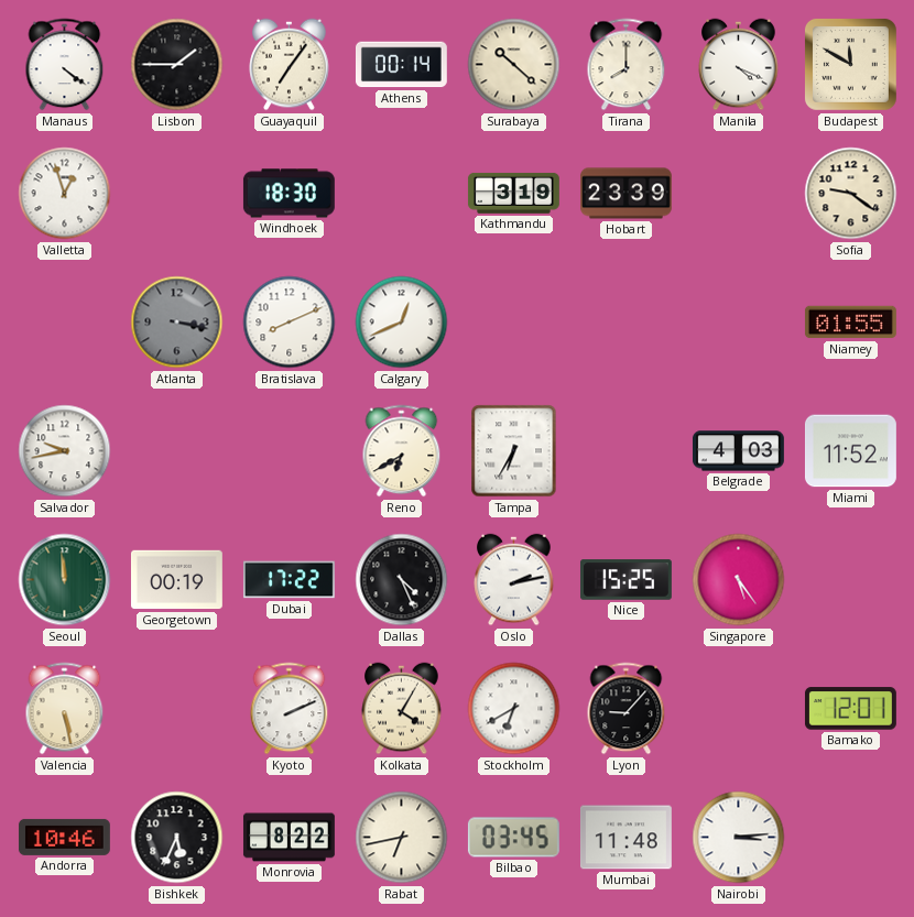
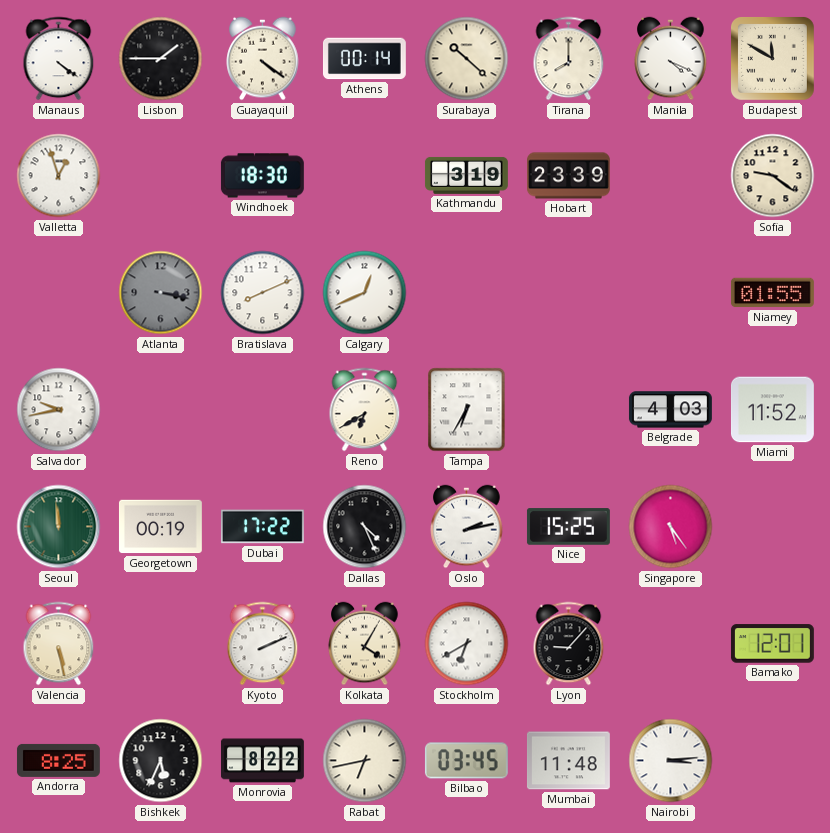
Guayaquil: 7:06 -> 4:21
Andorra: 10:46 -> 8:25
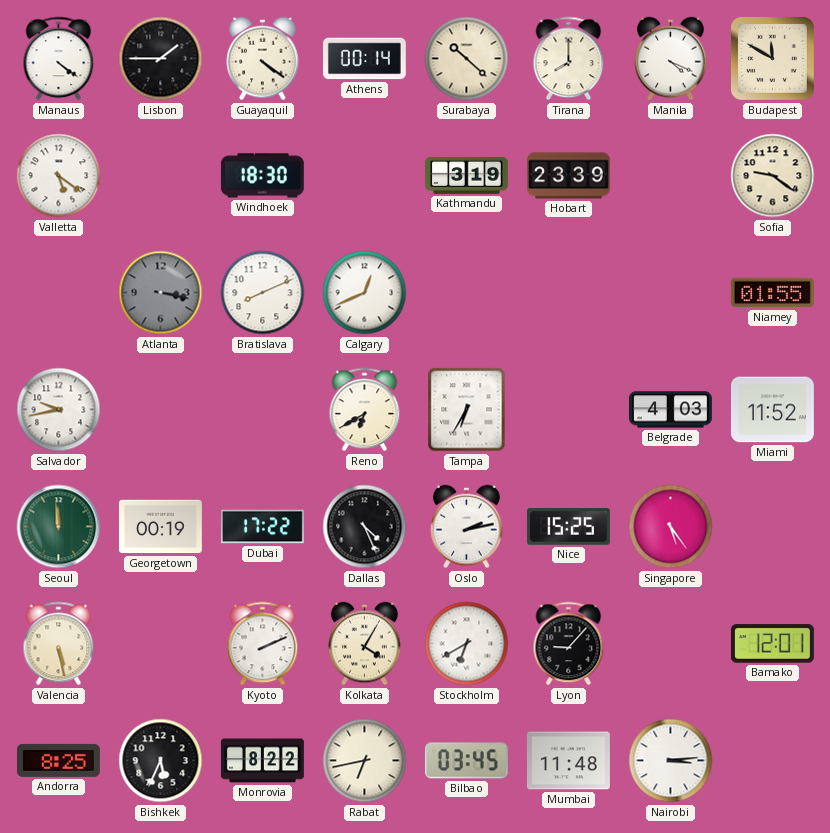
Valletta: 12:57 -> 5:21
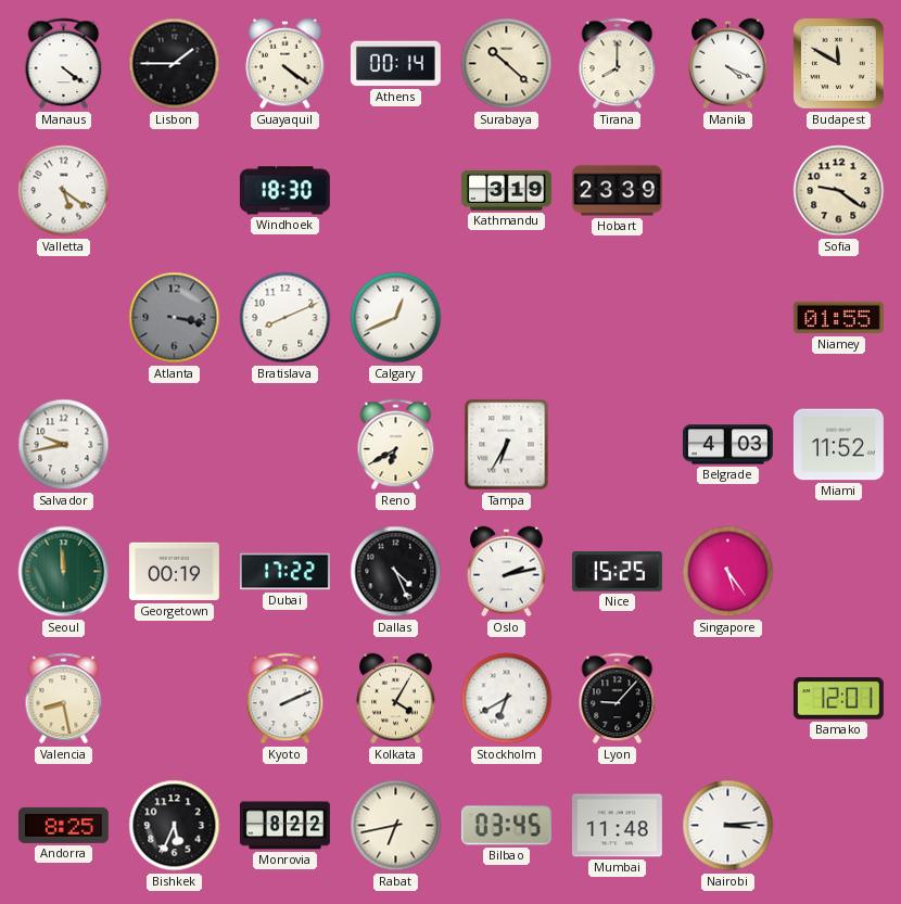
Valencia: 5:28 -> 8:28
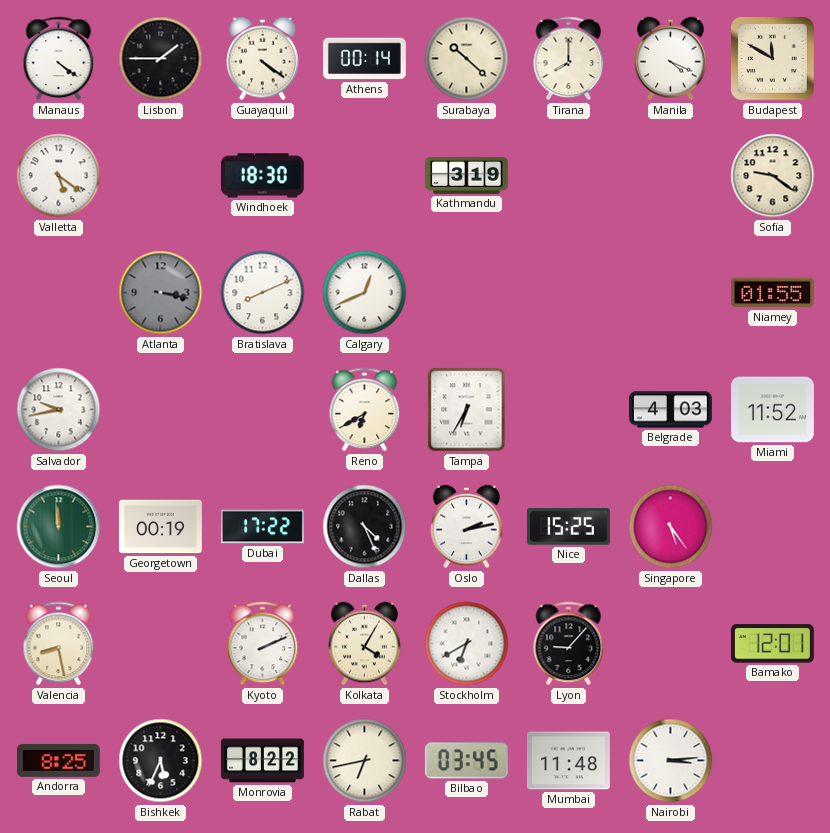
Hobart: 23:39 -> none
